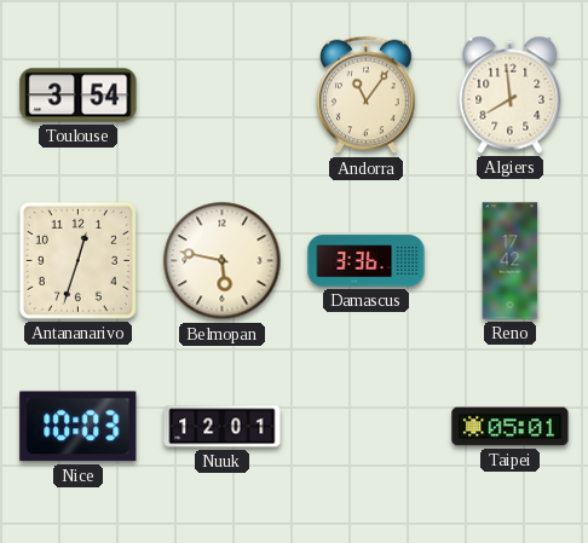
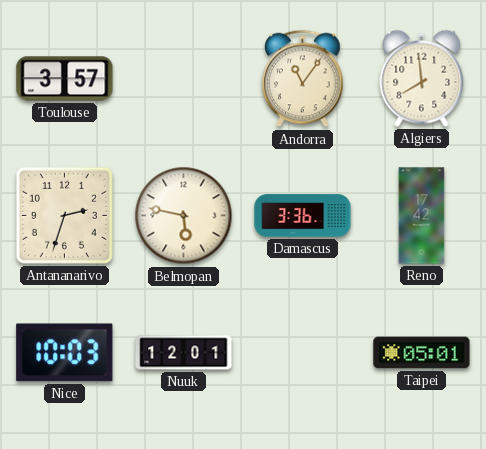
Toulouse: 3:54 -> 3:57
Antananarivo: 12:33 -> 2:33
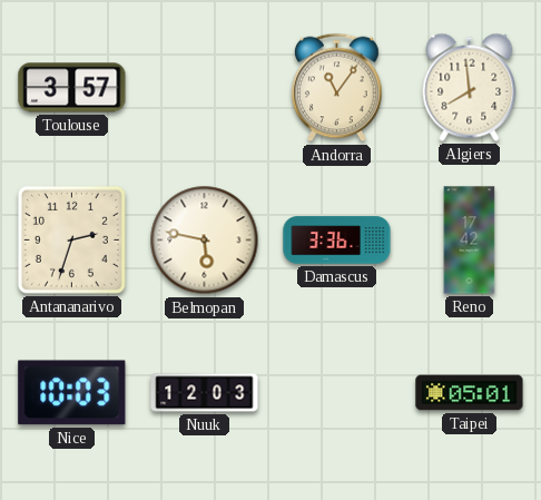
Nuuk: 12:01 -> 12:03
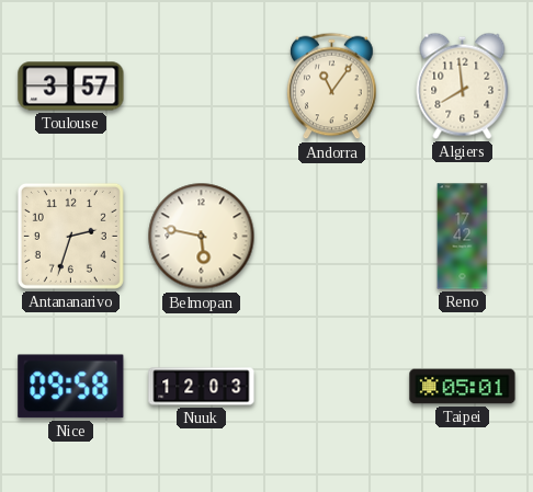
Damascus: 3:36 -> none
Nice: 10:03 -> 09:58
